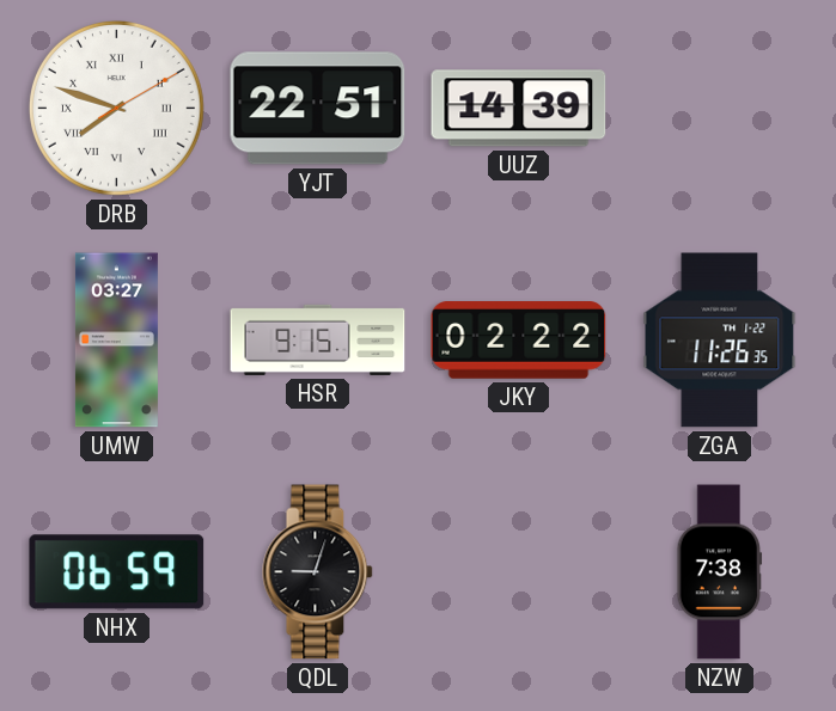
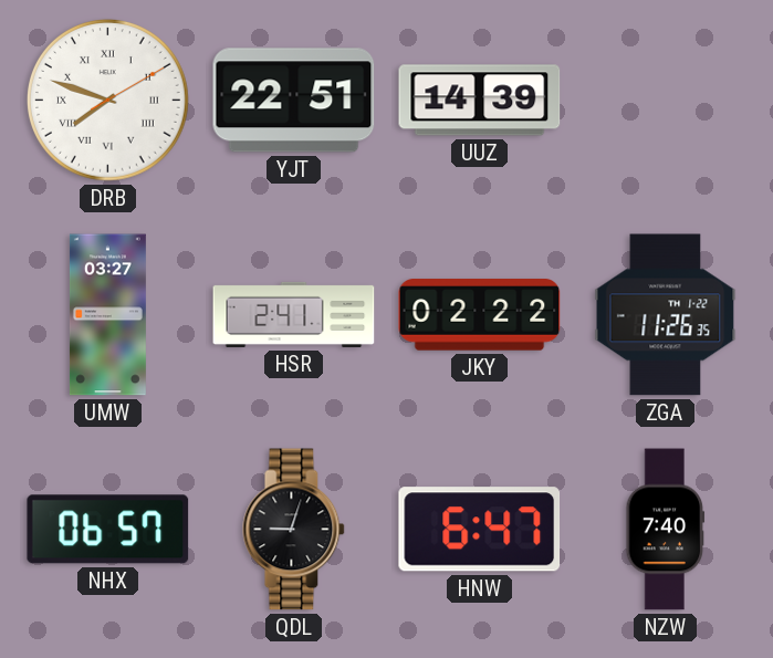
HSR: 9:15 -> 2:41
NHX: 06:59 -> 06:57
HNW: none -> 6:47
NZW: 7:38 -> 7:40
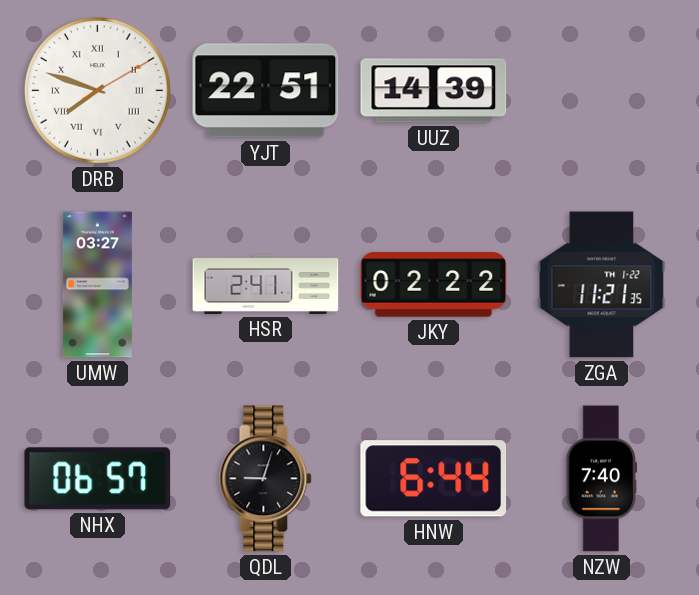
ZGA: 11:26 -> 11:21
HNW: 6:47 -> 6:44
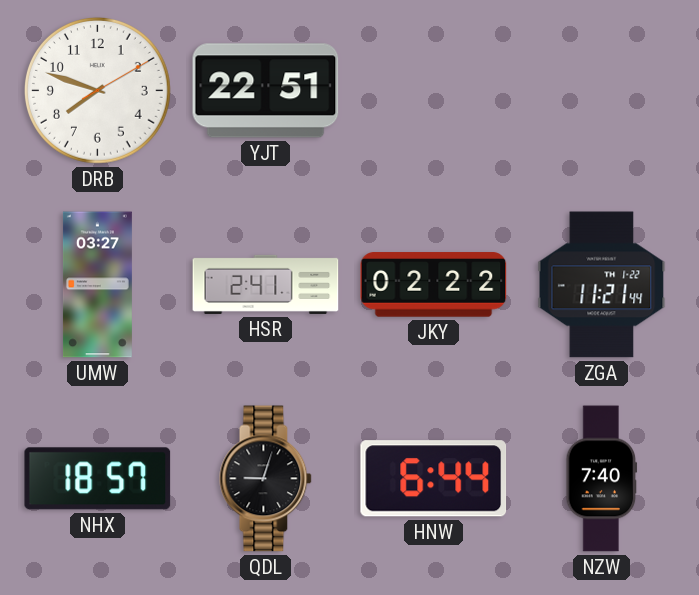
DRB numerals: Roman -> Arabic
UUZ: 14:39 -> none
ZGA: 11:21:35 -> 11:21:44
NHX: 06:57 -> 18:57
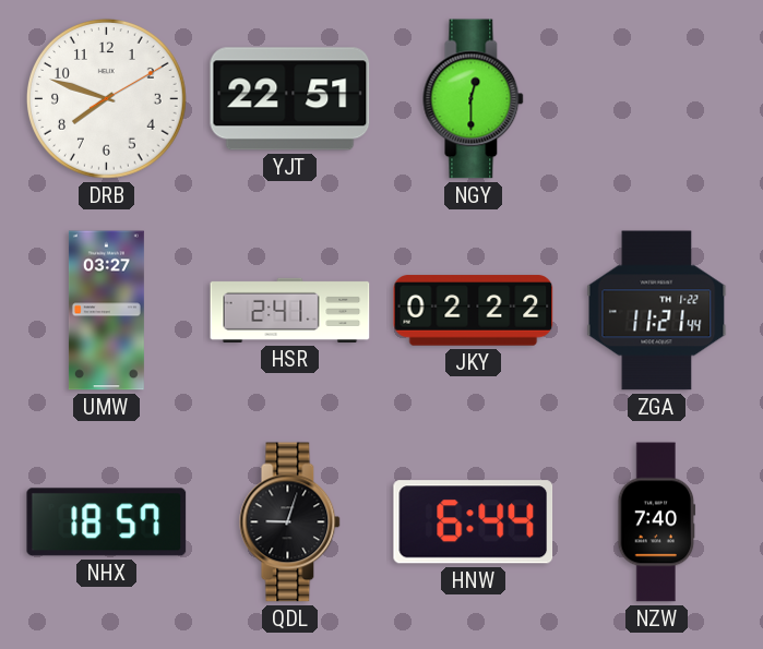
NGY: none -> 12:30
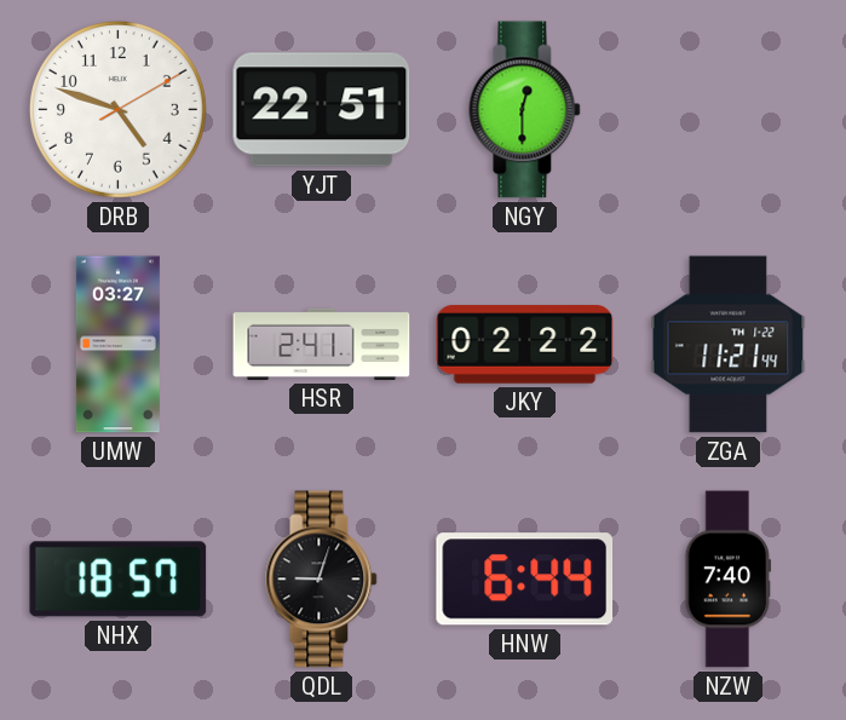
DRB: 7:48 -> 4:48
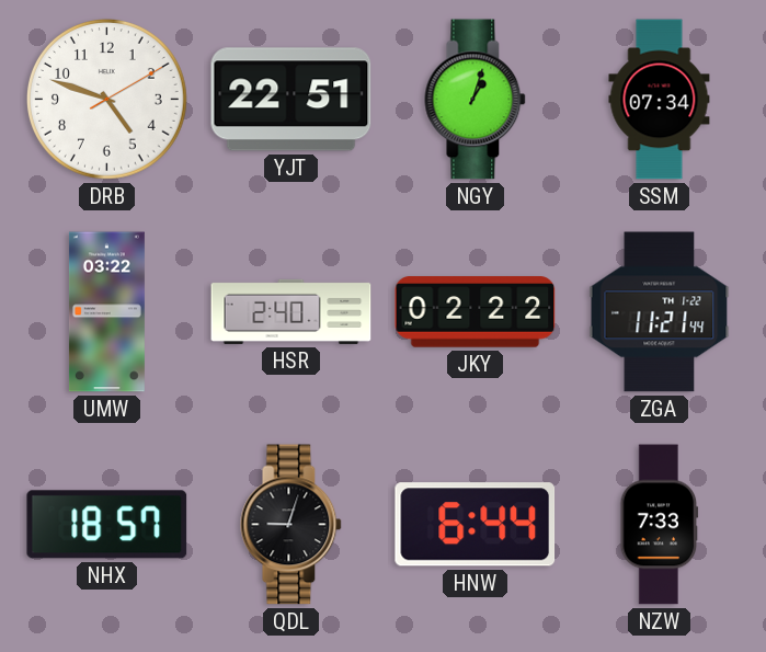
NGY: 12:30 -> 1:03
SSM: none -> 07:34
UMW: 03:27 -> 03:22
HSR: 2:41 -> 2:40
NZW: 7:40 -> 7:33
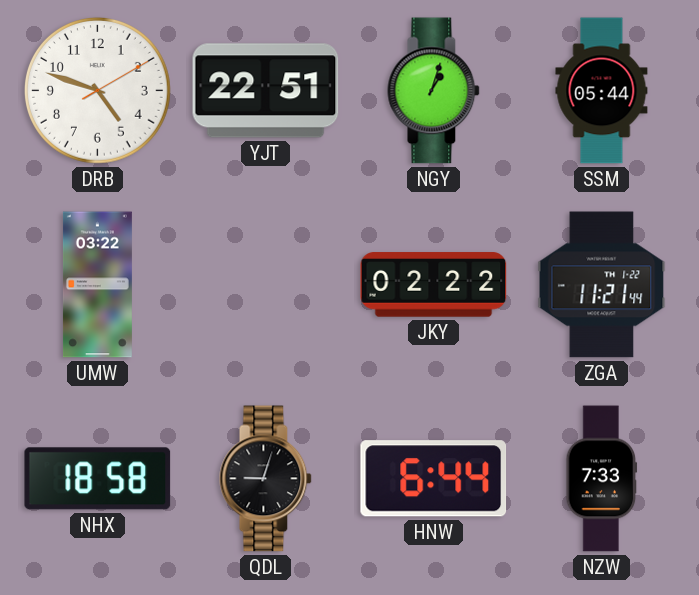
SSM: 07:34 -> 05:44
HSR: 2:40 -> none
NHX: 18:57 -> 18:58
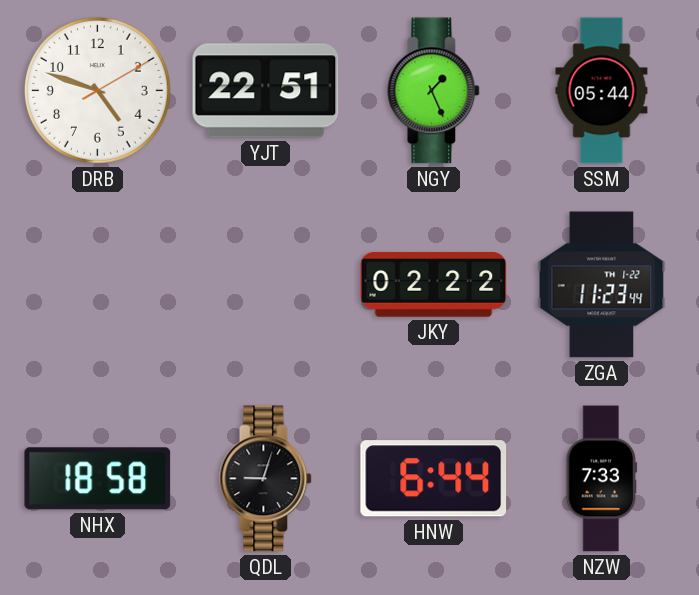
NGY: 1:03 -> 1:26
UMW: 03:22 -> none
ZGA: 11:21 -> 11:23
